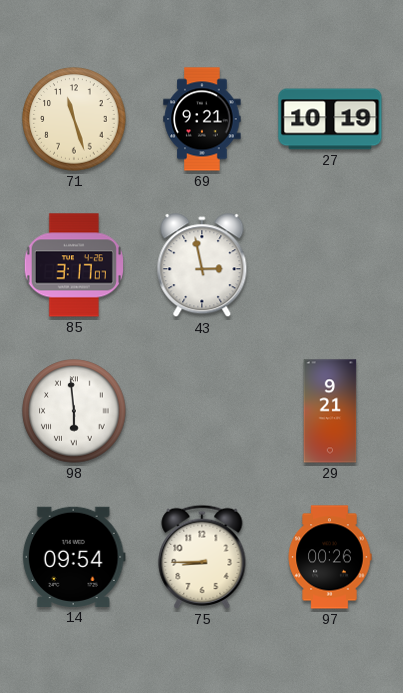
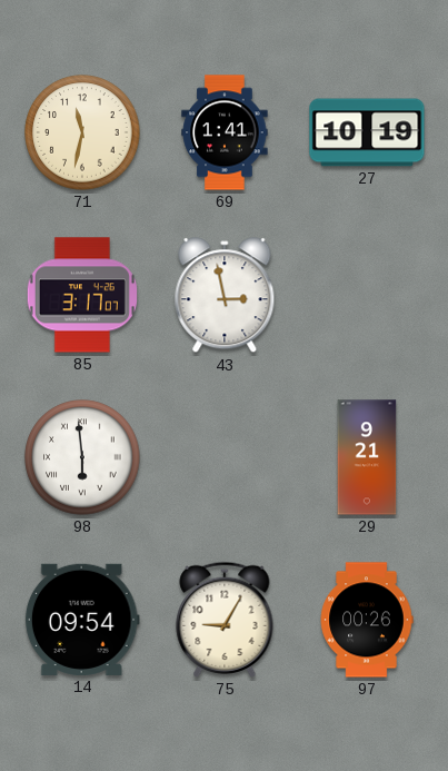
71: 11:27 -> 11:32
69: 9:21 -> 1:41
75: 8:45 -> 9:05
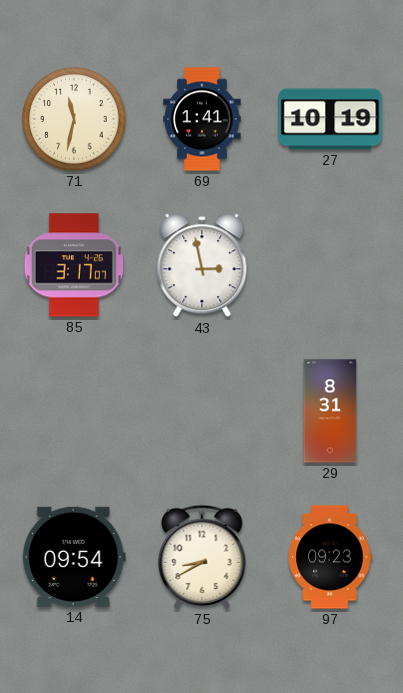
98: 5:59 -> none
29: 9:21 -> 8:31
75: 9:05 -> 8:40
97: 00:26 -> 09:23
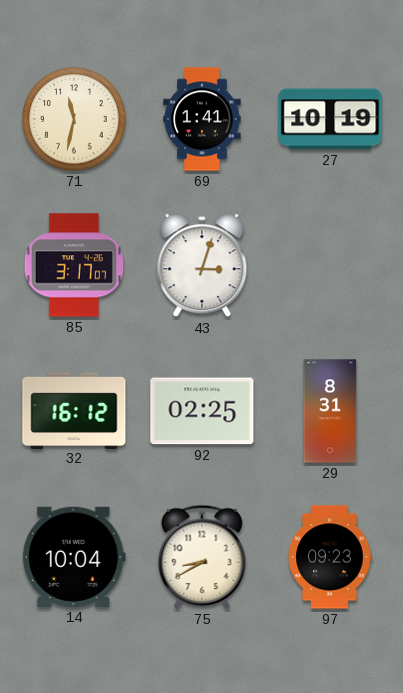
43: 2:58 -> 3:03
32: none -> 16:12
92: none -> 02:25
14: 09:54 -> 10:04
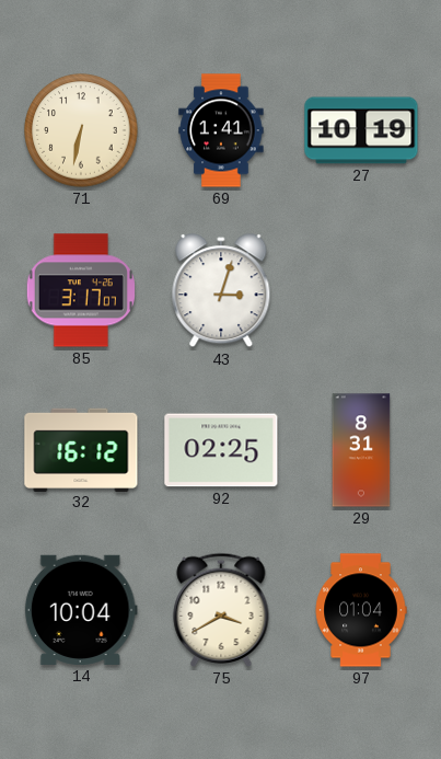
71: 11:32 -> 6:32
75: 8:40 -> 3:40
97: 09:23 -> 01:04
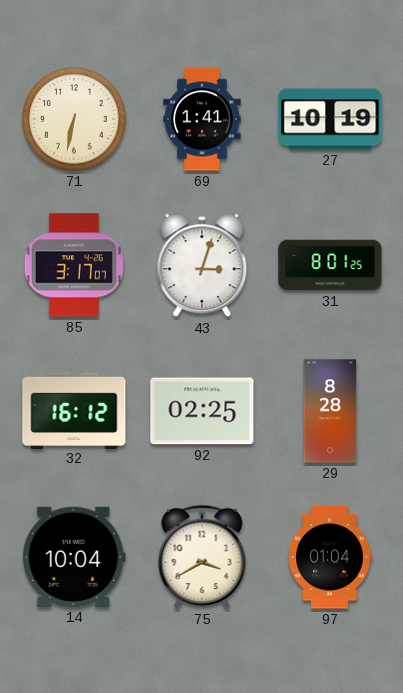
31: none -> 8:01
29: 8:31 -> 8:28
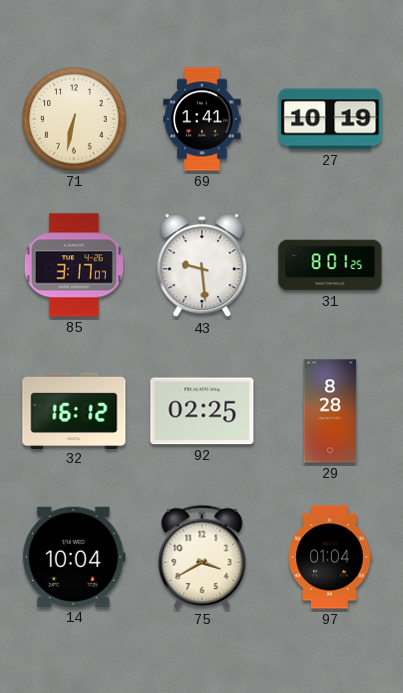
43: 3:03 -> 9:29
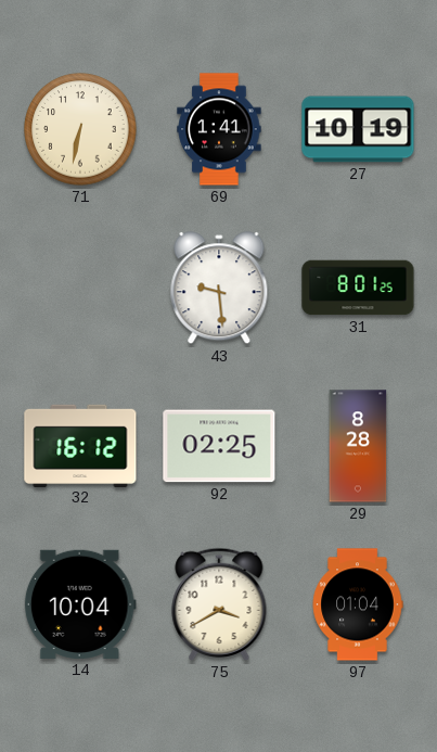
85: 3:17 -> none
